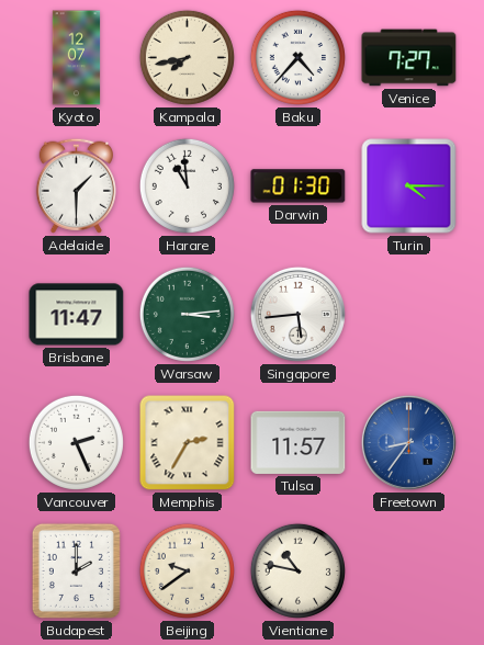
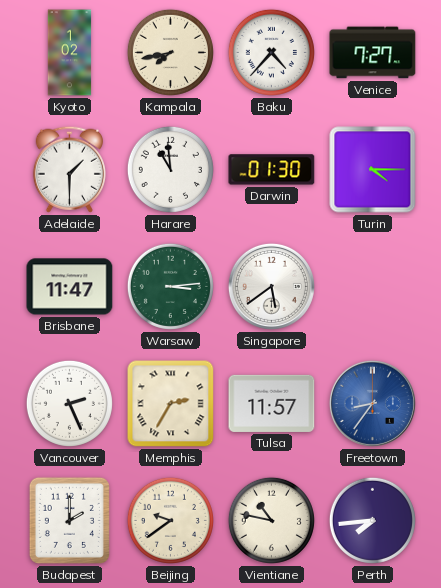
Kyoto: 12:07 -> 1:02
Singapore: 5:44 -> 5:39
Perth: none -> 7:44
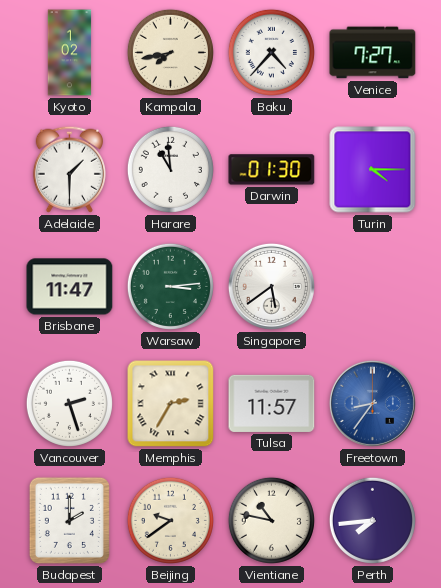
Vancouver: 2:26 -> 2:27
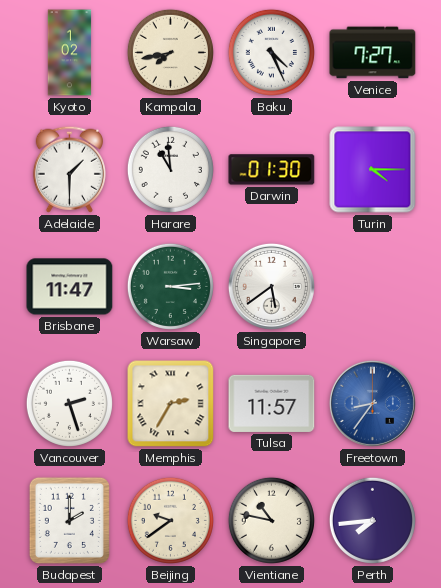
Baku: 4:37 -> 4:26
